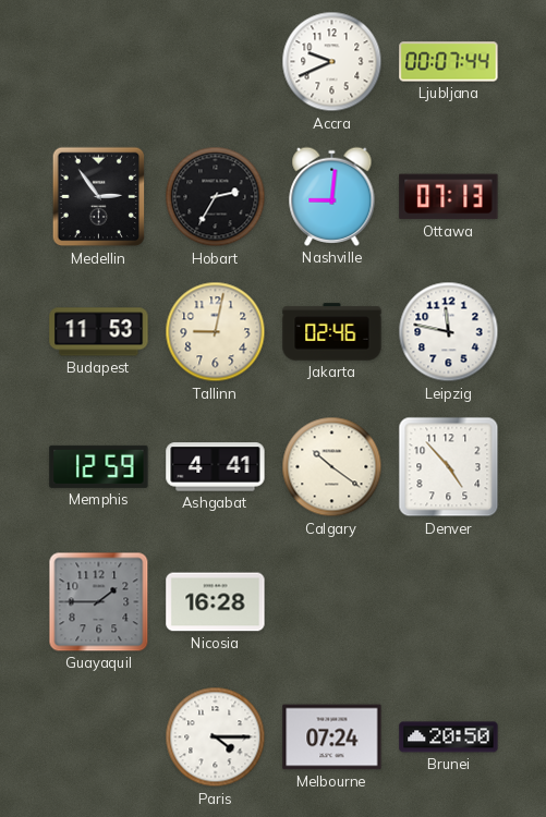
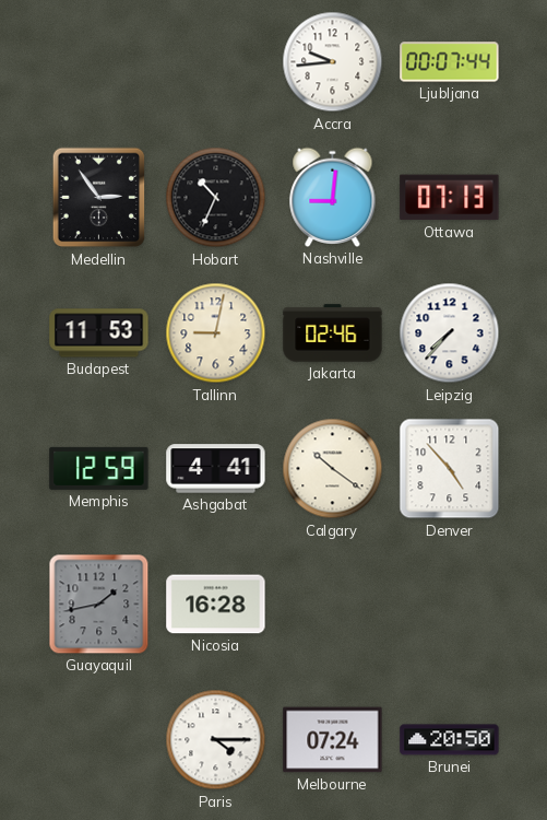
Accra: 9:41 -> 9:44
Hobart: 2:35 -> 10:34
Leipzig: 11:47 -> 7:37
Guayaquil: 1:45 -> 1:43
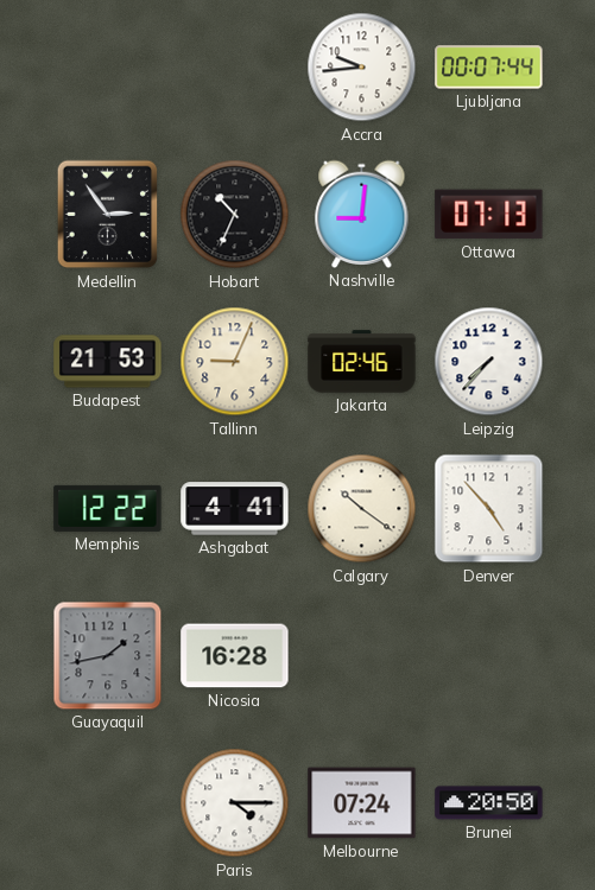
Budapest: 11:53 -> 21:53
Tallinn: 9:02 -> 9:04
Memphis: 12:59 -> 12:22
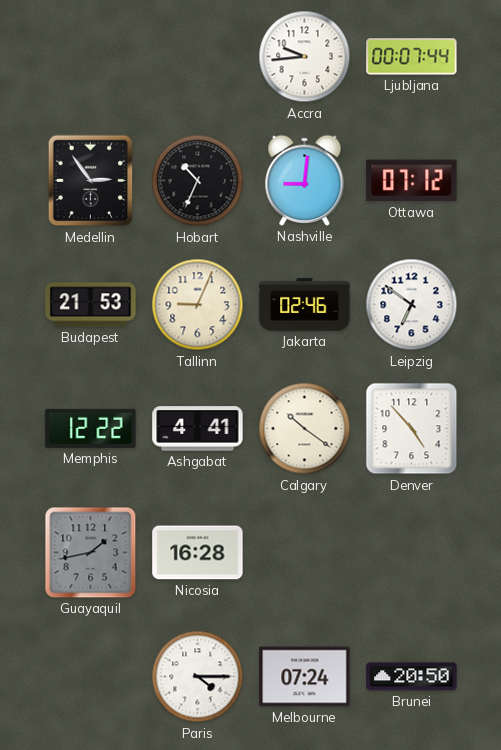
Ottawa: 07:13 -> 07:12
Leipzig: 7:37 -> 6:51
